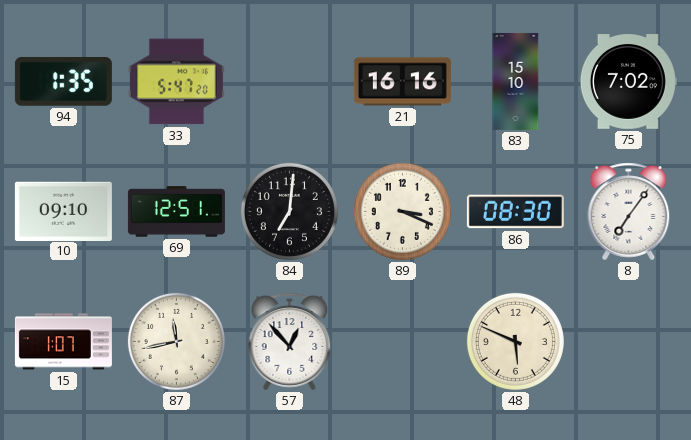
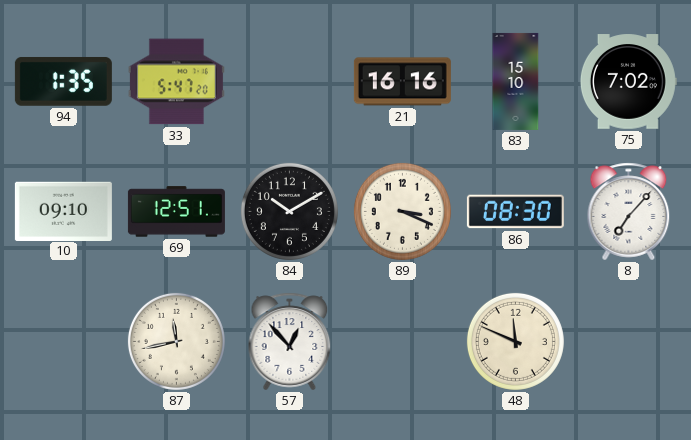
84: 7:01 -> 10:10
8: 7:06 -> 7:07
15: 1:07 -> none
48: 5:49 -> 11:49
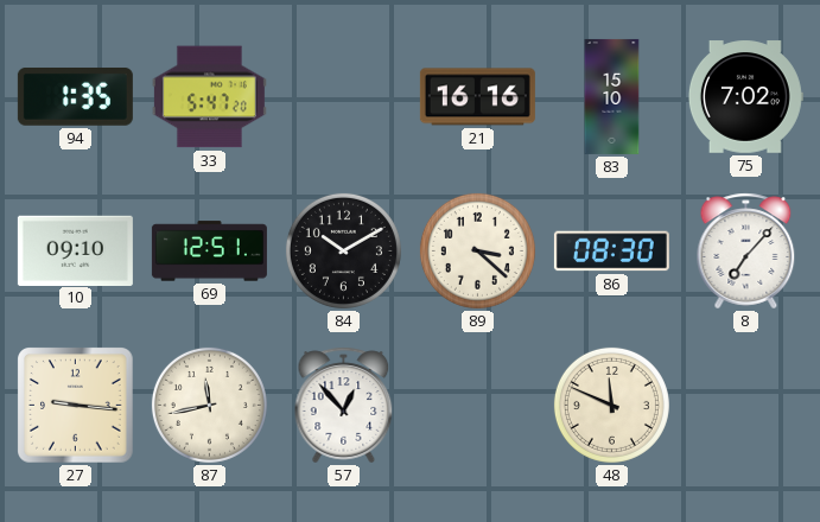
89: 3:19 -> 3:22
27: none -> 9:16
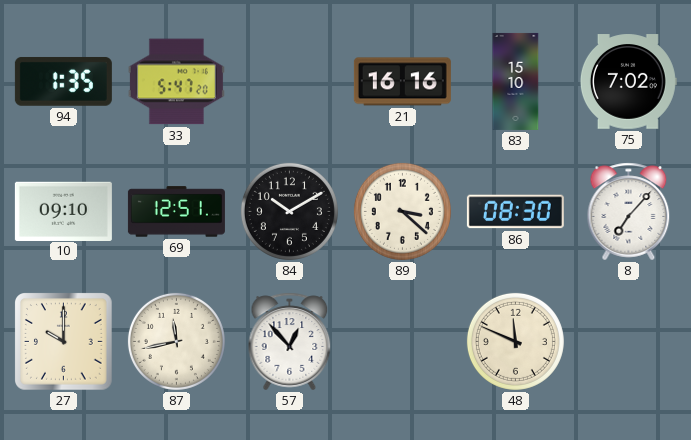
27: 9:16 -> 10:00
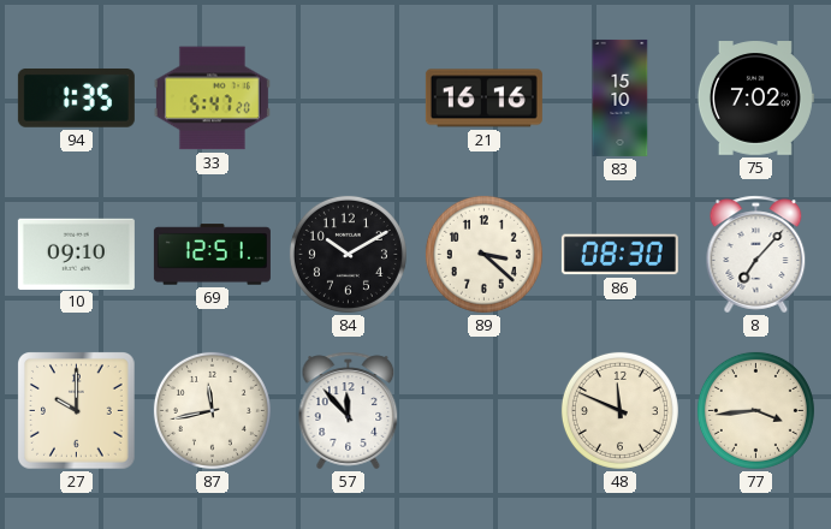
57: 12:53 -> 11:53
77: none -> 3:44
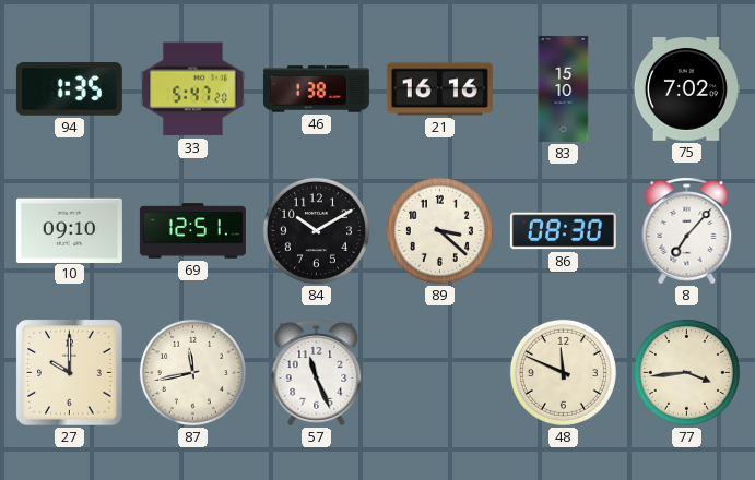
46: none -> 1:38
57: 11:53 -> 11:26
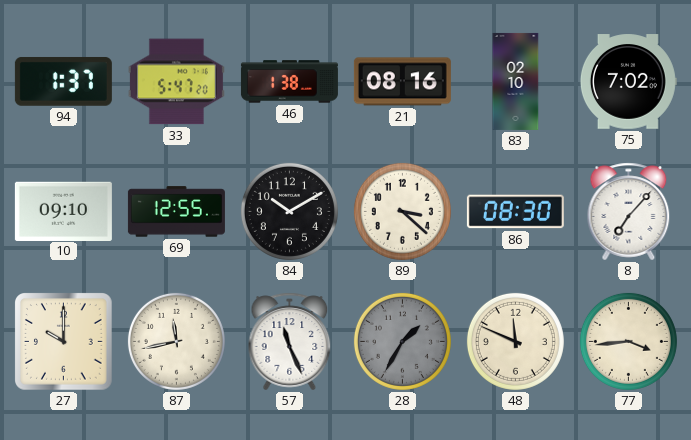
94: 1:35 -> 1:37
21: 16:16 -> 08:16
83: 15:10 -> 02:10
69: 12:51 -> 12:55
28: none -> 1:35
